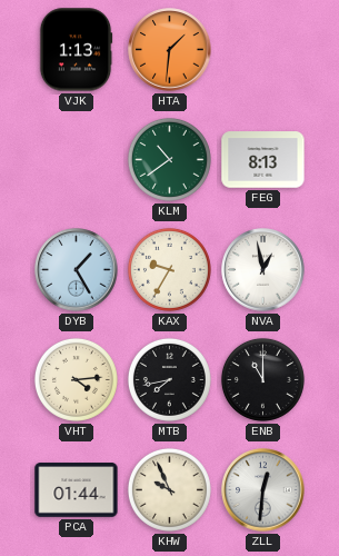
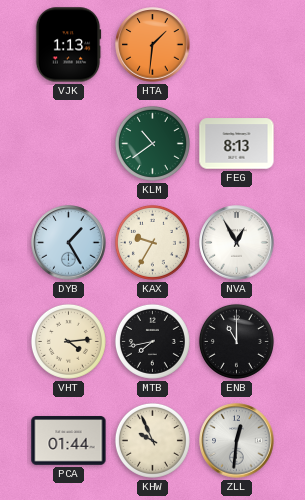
NVA: 12:58 -> 12:55
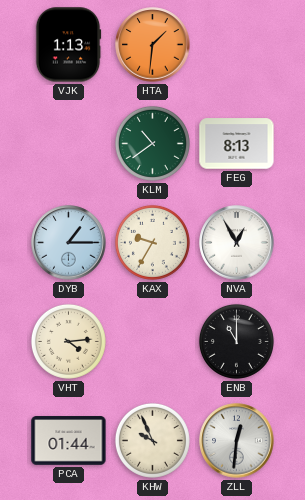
DYB: 1:25 -> 1:15
MTB: 7:43 -> none
